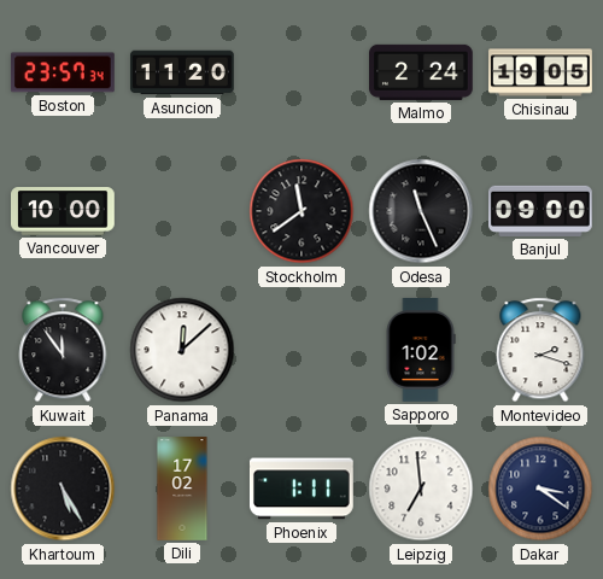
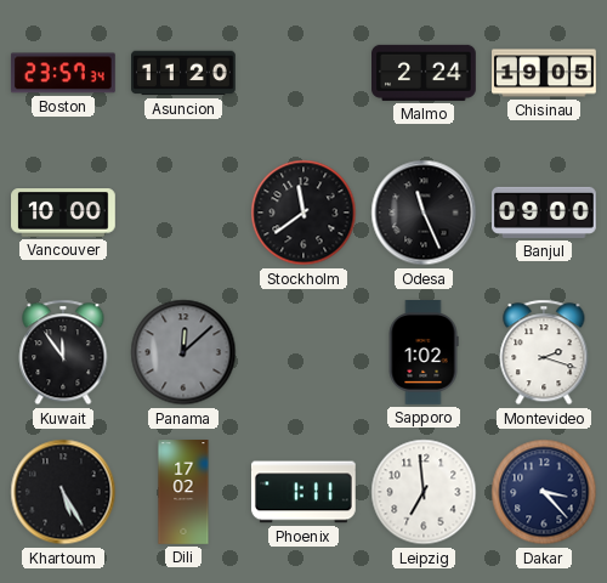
Panama dial: white -> grey
Dakar: 3:21 -> 3:23
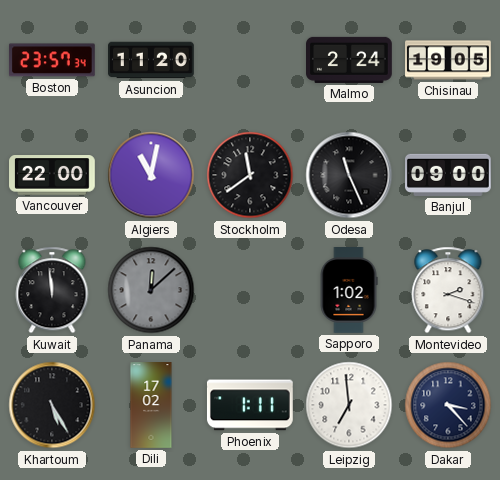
Vancouver: 10:00 -> 22:00
Algiers: none -> 11:02
Kuwait: 11:54 -> 11:59
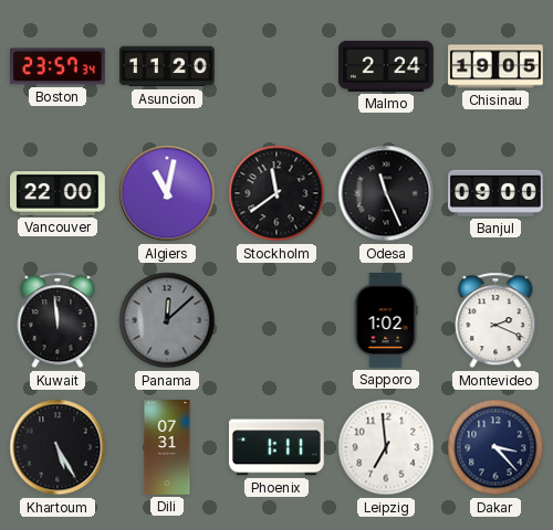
Montevideo: 2:18 -> 2:19
Dili: 17:02 -> 07:31
